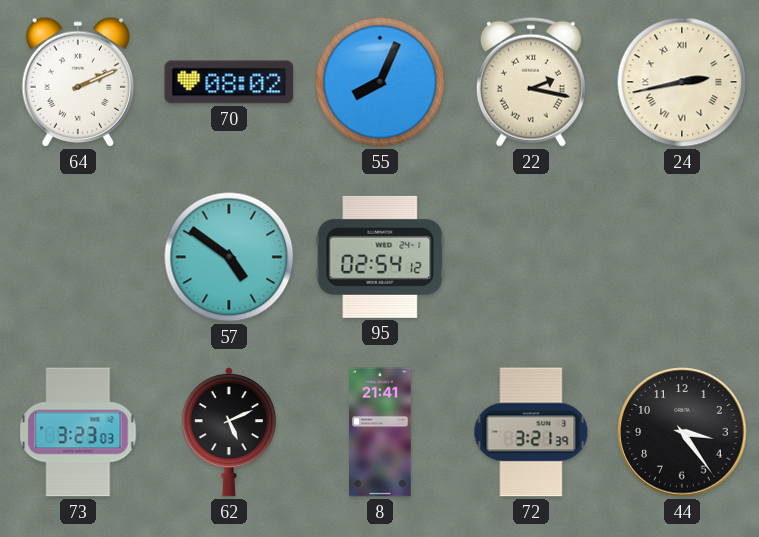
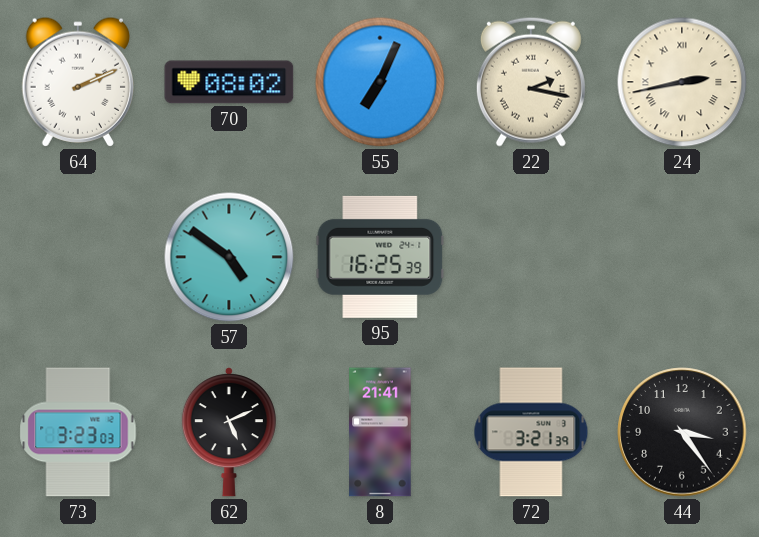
55: 8:04 -> 7:04
95: 02:54 -> 16:25
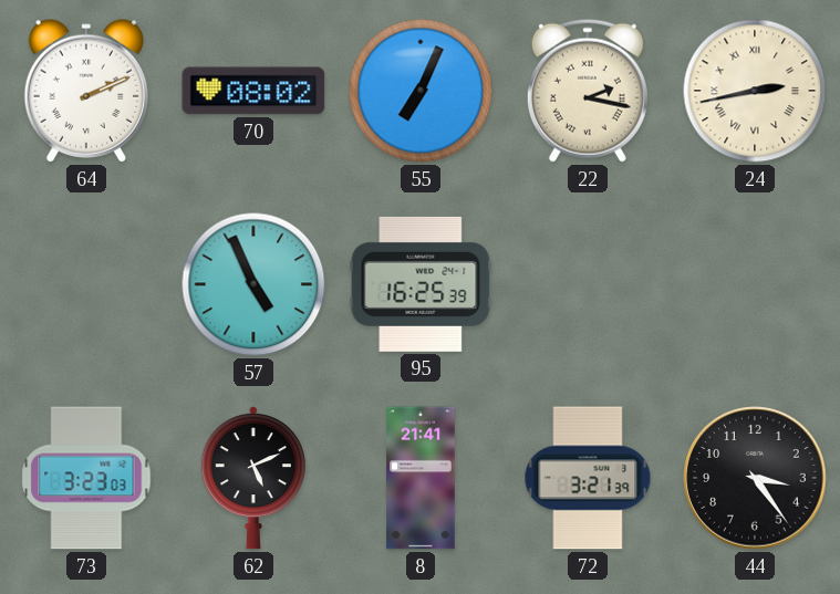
57: 4:51 -> 4:56
